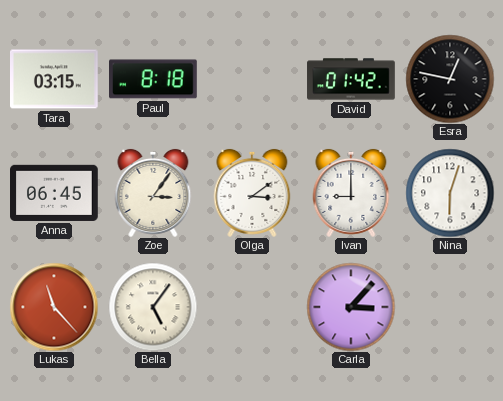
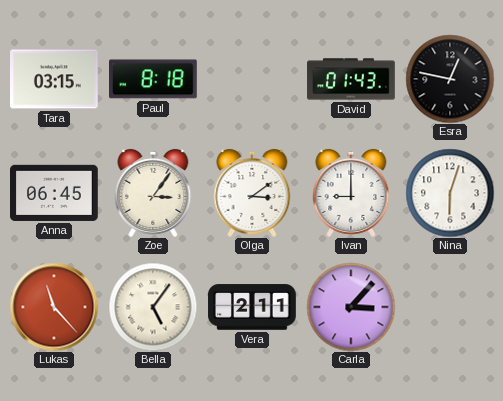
David: 01:42 -> 01:43
Vera: none -> 2:11
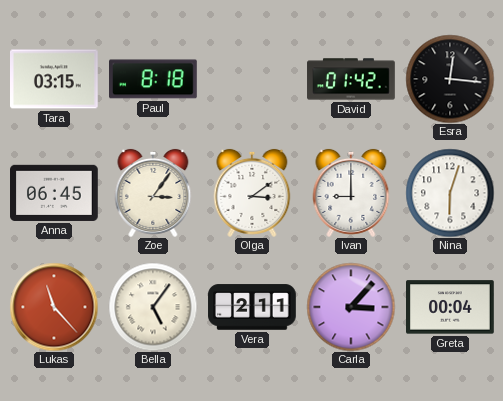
David: 01:43 -> 01:42
Esra: 12:47 -> 12:16
Greta: none -> 00:04
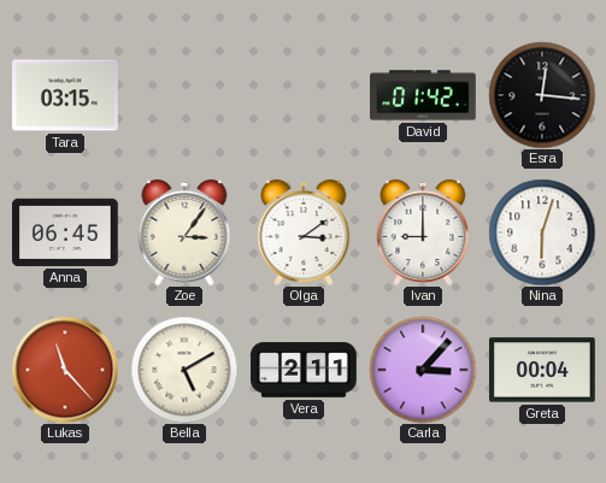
Paul: 8:18 -> none
Bella: 5:06 -> 5:10
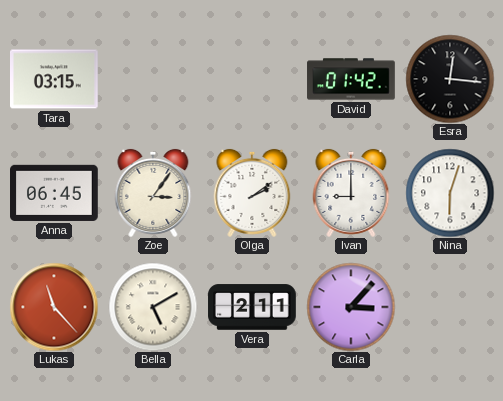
Olga: 3:09 -> 2:09
Greta: 00:04 -> none
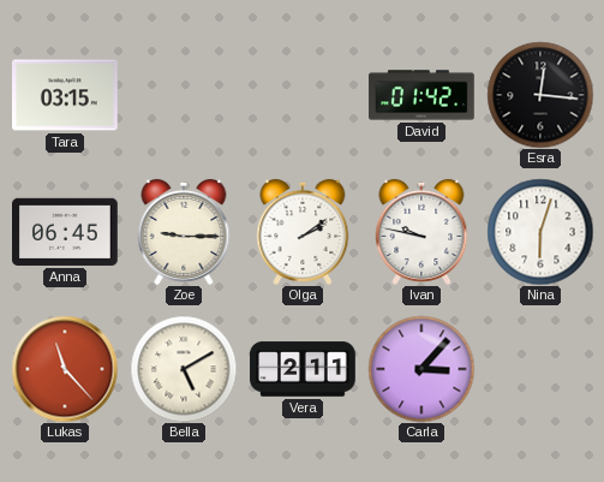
Zoe: 3:06 -> 9:15
Ivan: 9:00 -> 9:47
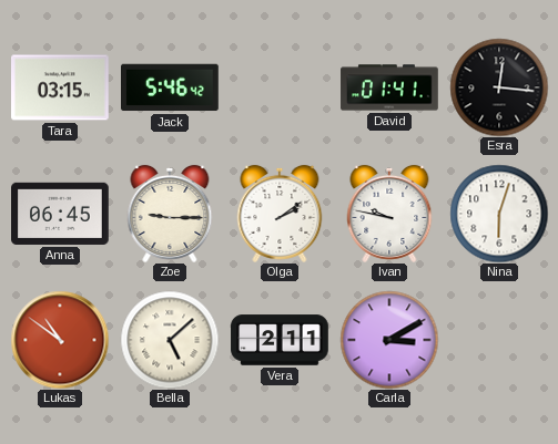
Jack: none -> 5:46
David: 01:42 -> 01:41
Lukas: 11:23 -> 10:51
Bella: 5:10 -> 5:08
Carla: 3:07 -> 3:10
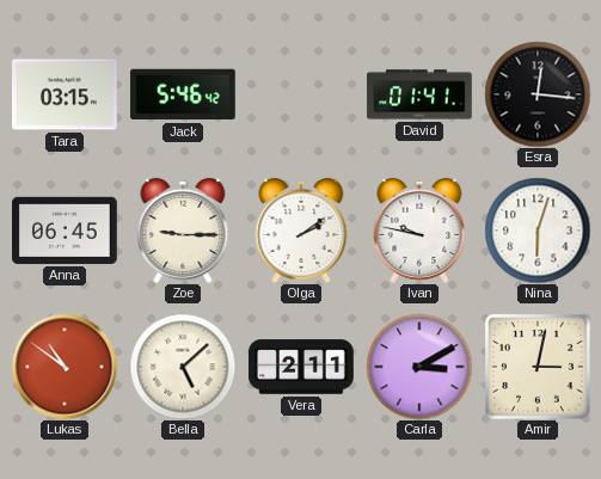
Amir: none -> 3:02
